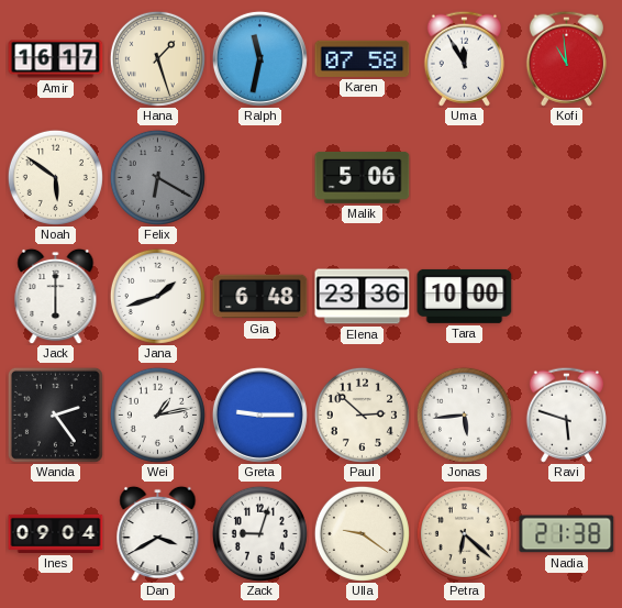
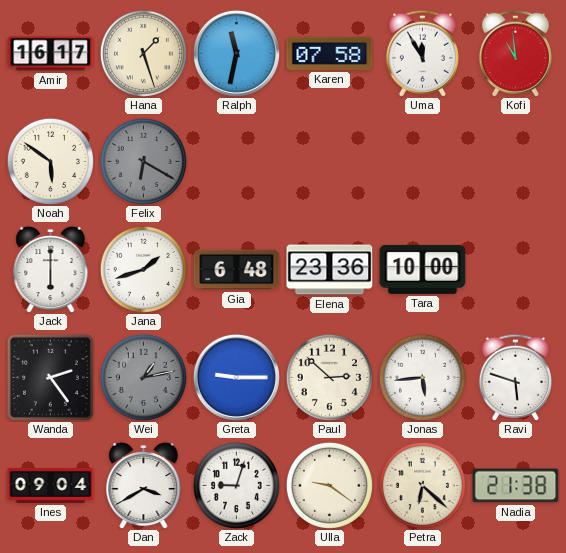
Malik: 5:06 -> none
Wei dial: white -> grey
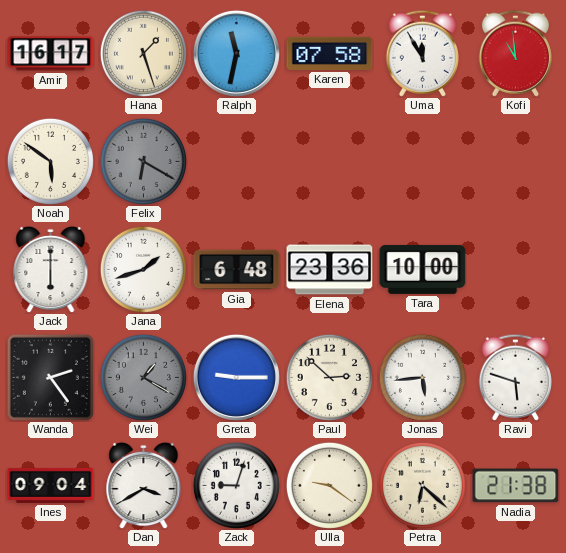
Wei: 1:13 -> 1:20
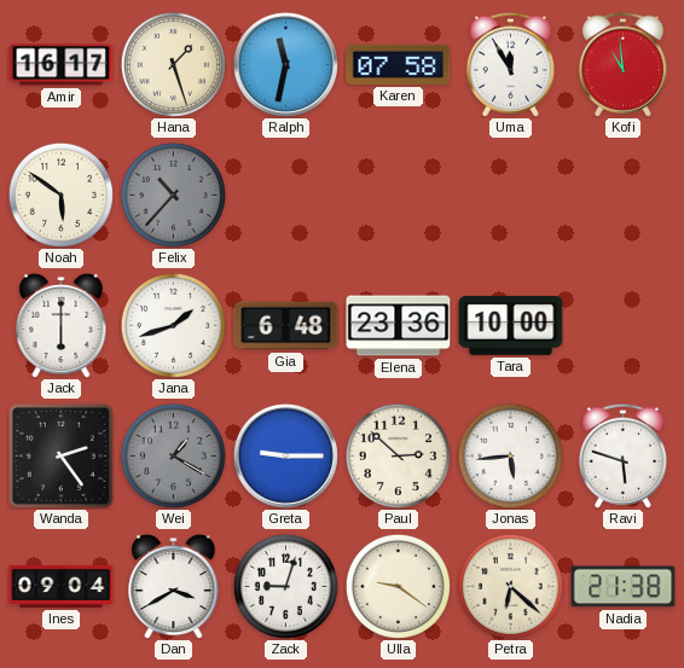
Felix: 6:20 -> 10:37
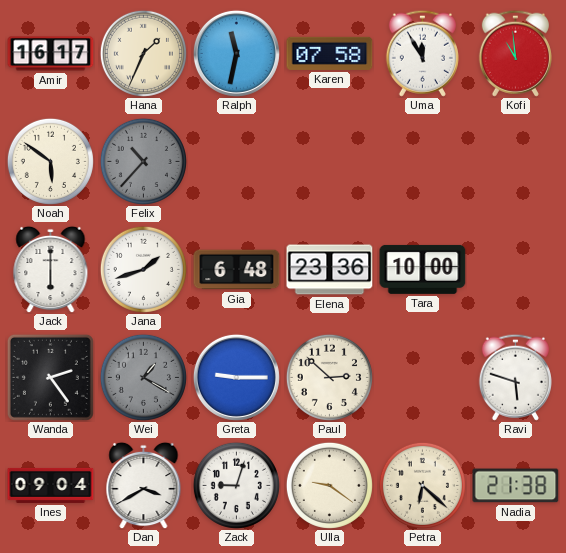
Hana: 1:27 -> 1:34
Jonas: 5:44 -> none
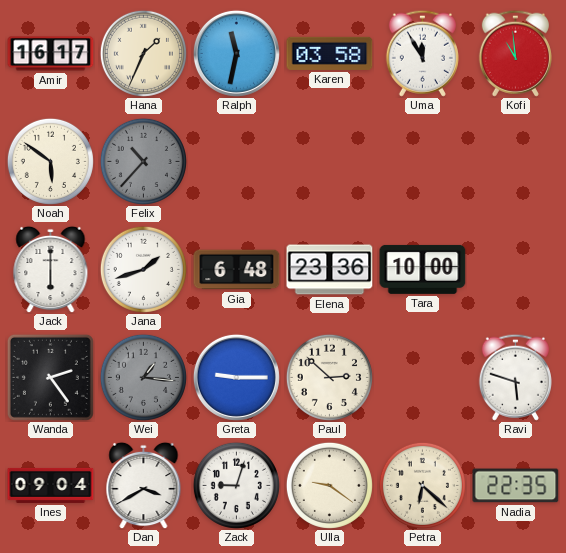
Karen: 07:58 -> 03:58
Wei: 1:20 -> 1:16
Nadia: 21:38 -> 22:35
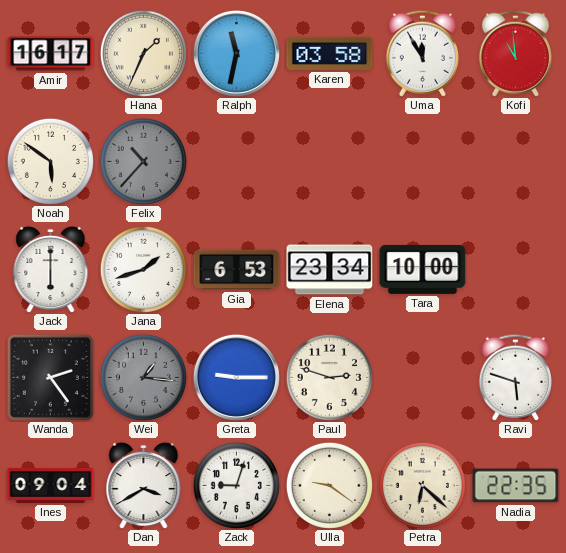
Gia: 6:48 -> 6:53
Elena: 23:36 -> 23:34
Paul: 2:52 -> 2:48
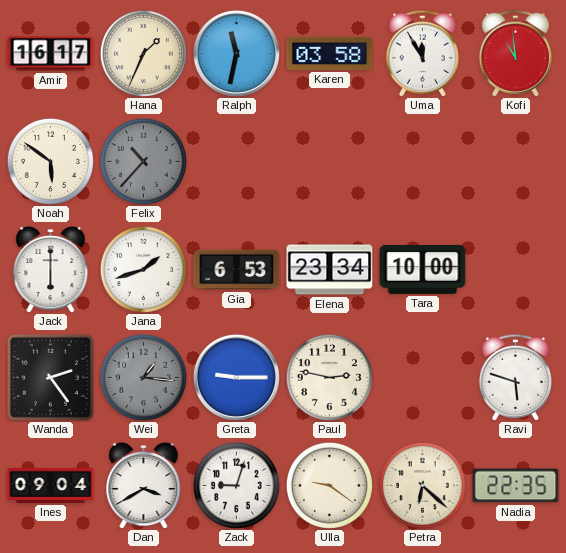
Paul: 2:48 -> 2:47
